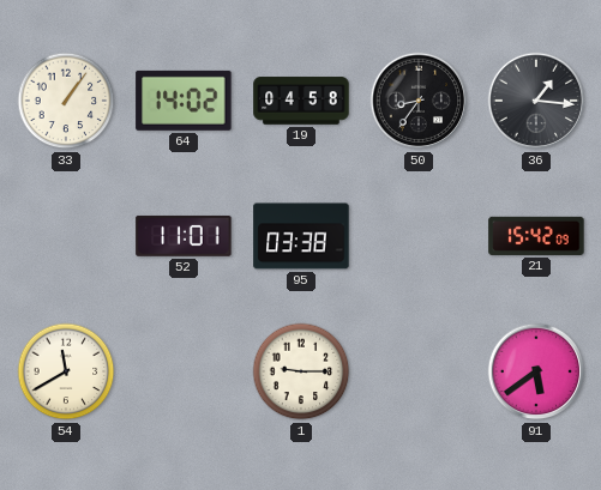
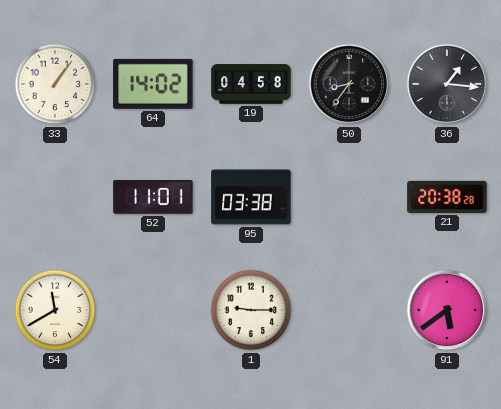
21: 15:42 -> 20:38
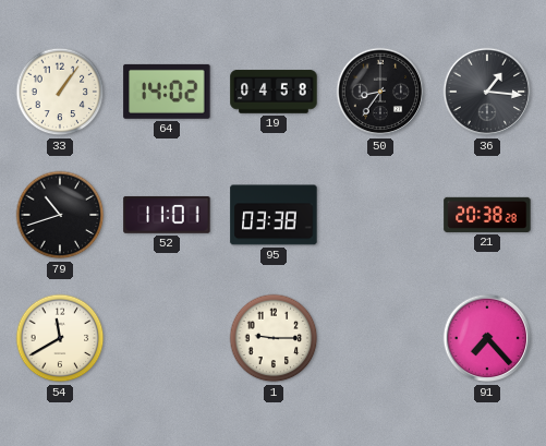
79: none -> 10:42
91: 5:39 -> 7:23
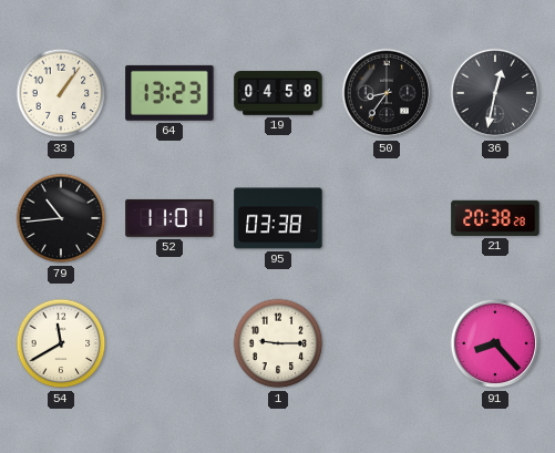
64: 14:02 -> 13:23
36: 1:16 -> 12:32
79: 10:42 -> 10:44
91: 7:23 -> 8:23
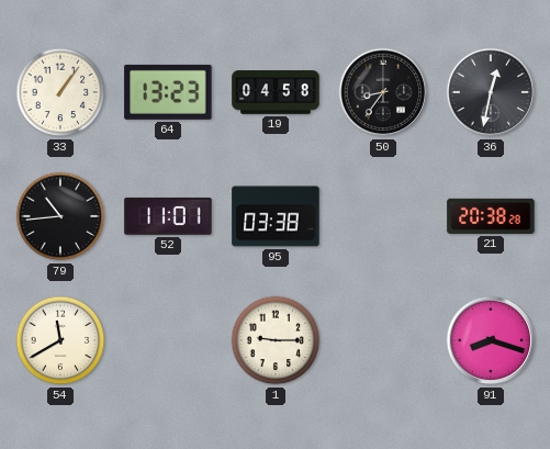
91: 8:23 -> 8:18
